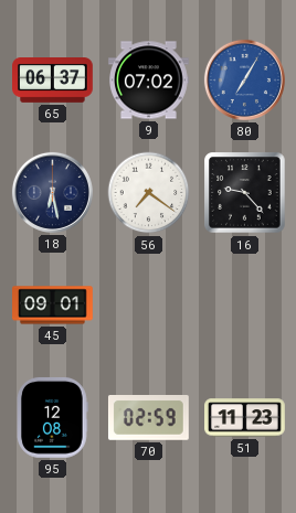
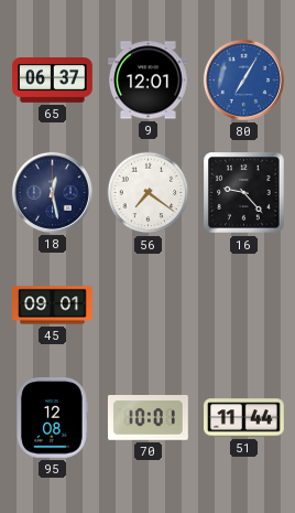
9: 07:02 -> 12:01
18: 6:28 -> 12:28
70: 02:59 -> 10:01
51: 11:23 -> 11:44
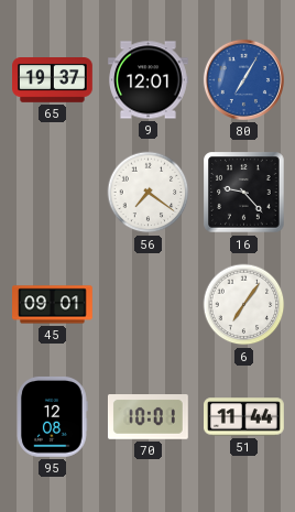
65: 06:37 -> 19:37
18: 12:28 -> none
6: none -> 7:06
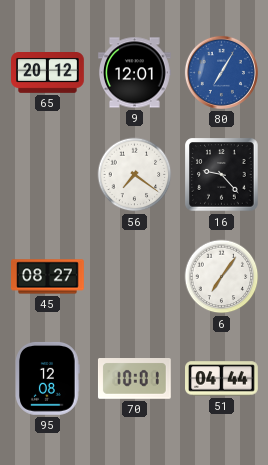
65: 19:37 -> 20:12
45: 09:01 -> 08:27
51: 11:44 -> 04:44
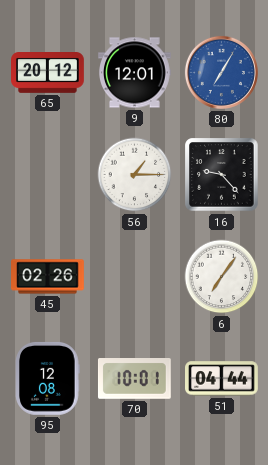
56: 7:21 -> 1:15
45: 08:27 -> 02:26
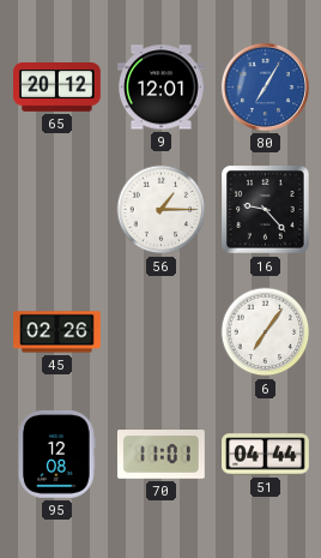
70: 10:01 -> 11:01
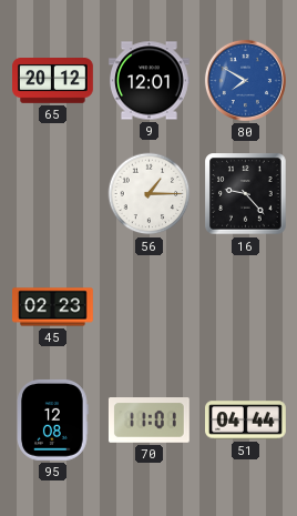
80: 7:05 -> 7:50
45: 02:26 -> 02:23
6: 7:06 -> none
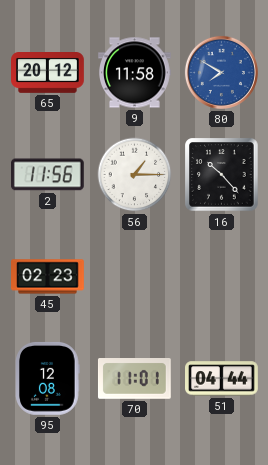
9: 12:01 -> 11:58
2: none -> 11:56
16: 9:23 -> 10:23
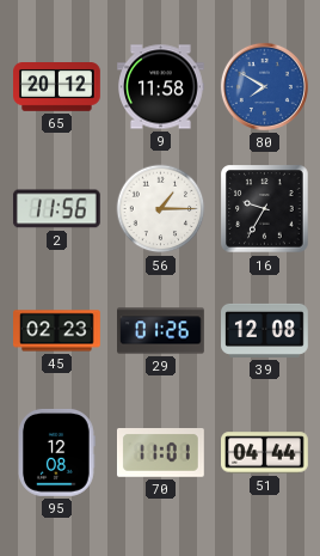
16: 10:23 -> 9:35
29: none -> 01:26
39: none -> 12:08
